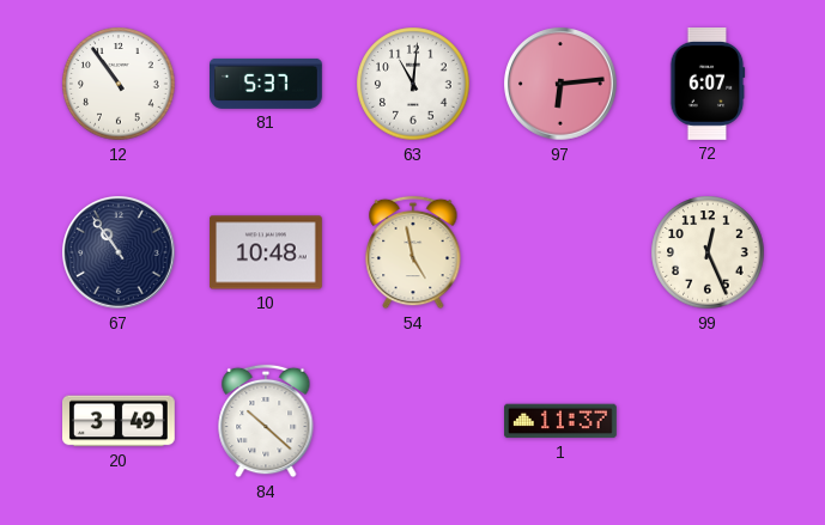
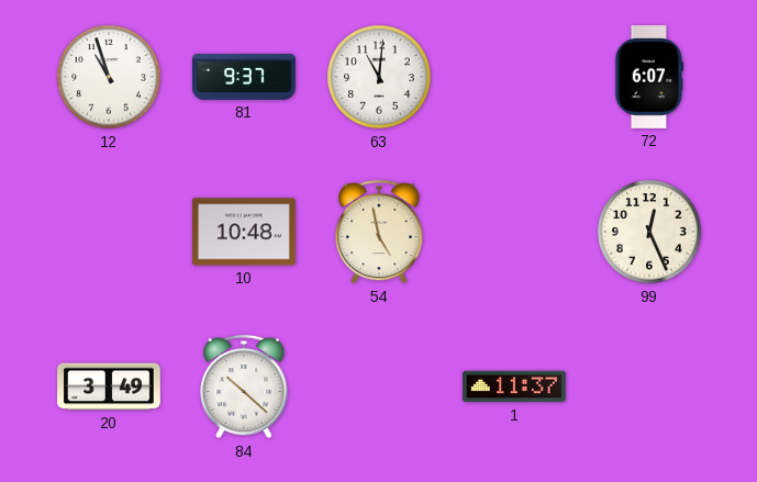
12: 10:54 -> 10:57
81: 5:37 -> 9:37
97: 6:14 -> none
67: 10:54 -> none
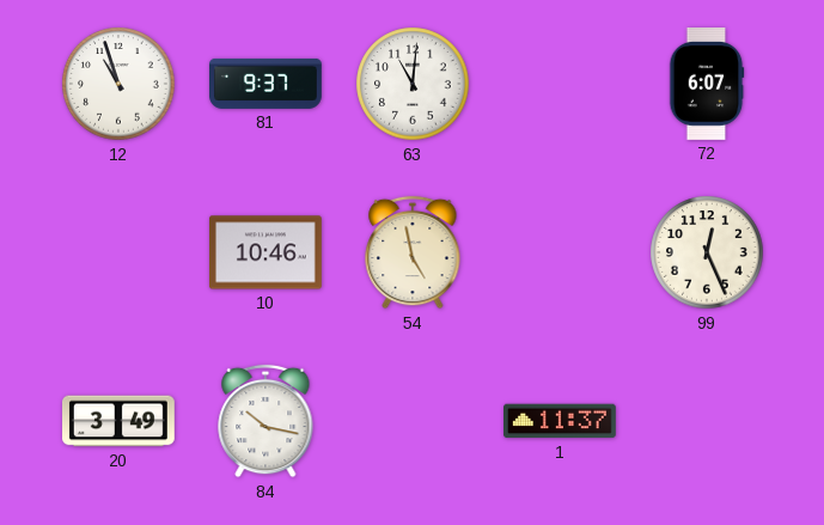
10: 10:48 -> 10:46
84: 10:22 -> 10:17
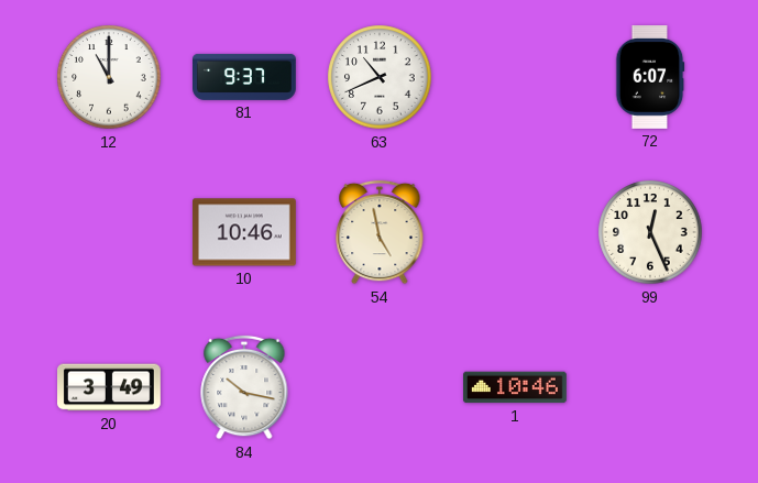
12: 10:57 -> 11:00
63: 11:01 -> 10:41
1: 11:37 -> 10:46
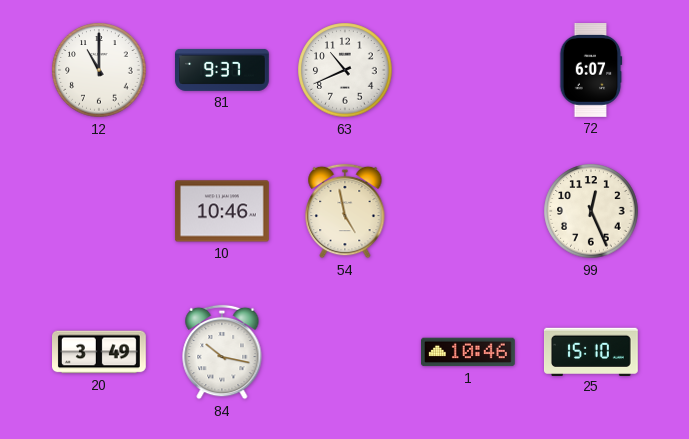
25: none -> 15:10
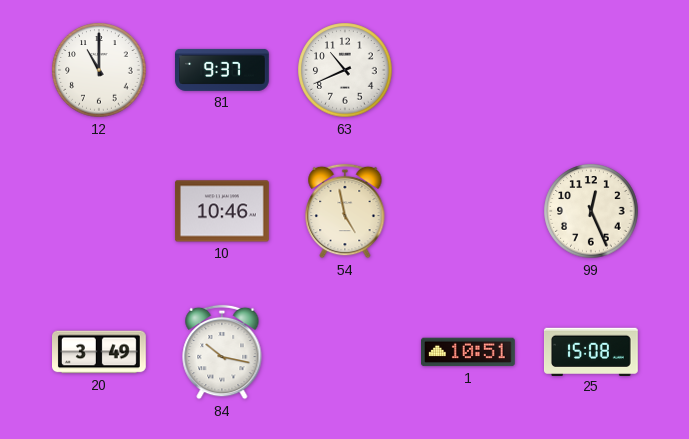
72: 6:07 -> none
1: 10:46 -> 10:51
25: 15:10 -> 15:08
